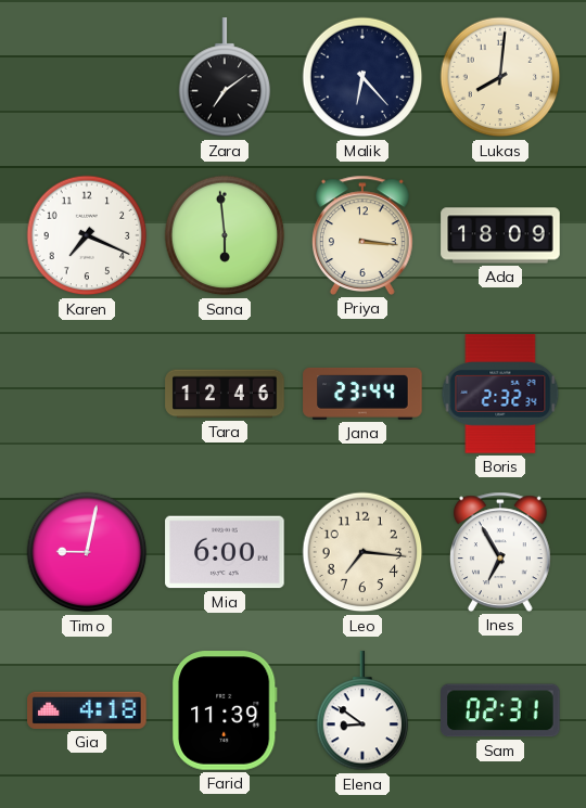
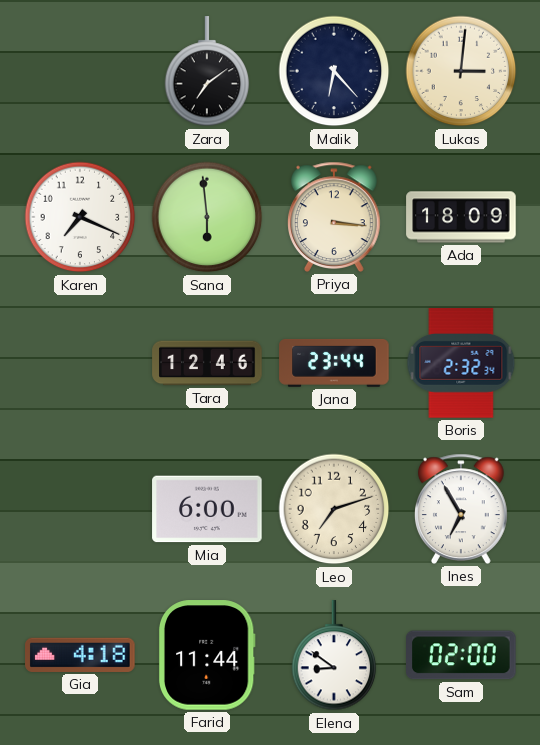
Lukas: 8:01 -> 3:01
Timo: 9:02 -> none
Leo: 7:16 -> 7:12
Farid: 11:39 -> 11:44
Sam: 02:31 -> 02:00
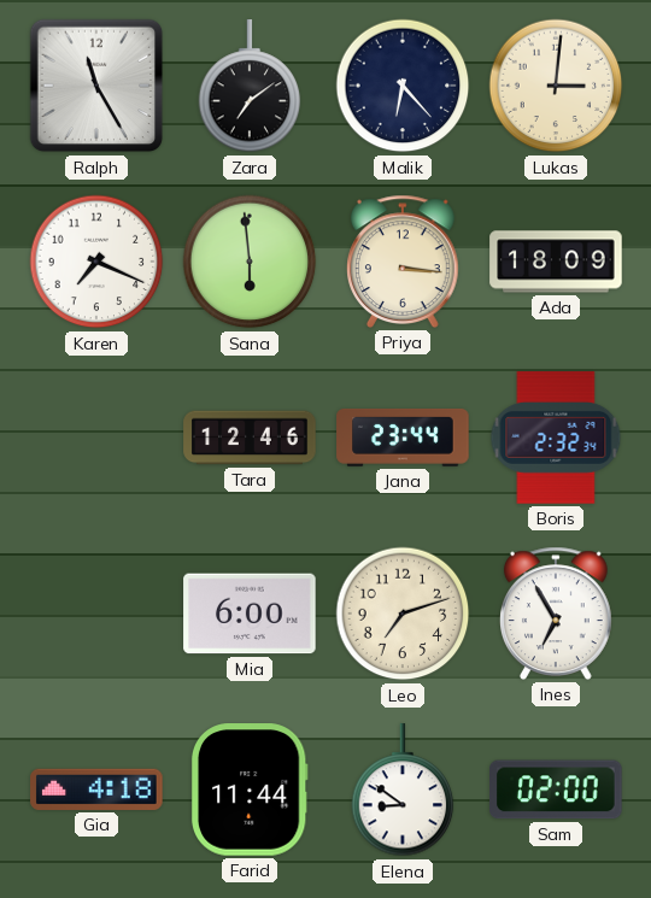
Ralph: none -> 11:25
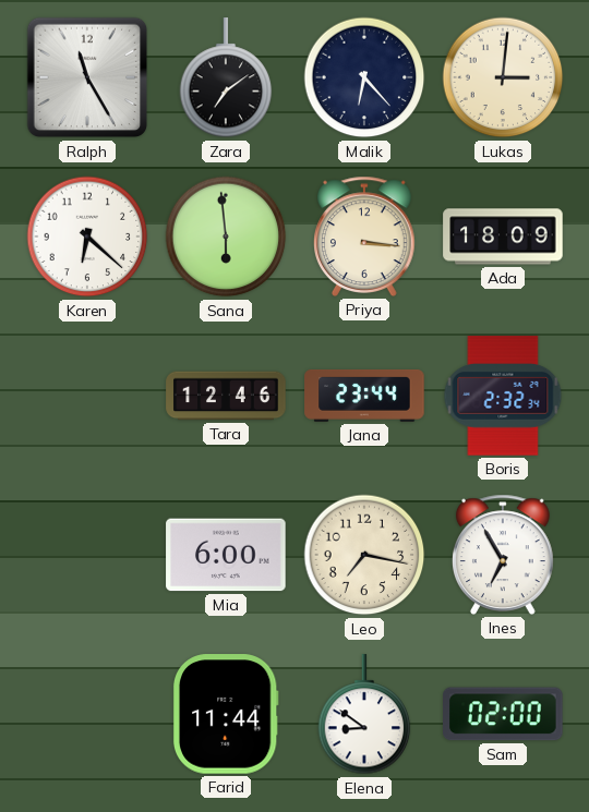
Karen: 7:19 -> 6:22
Leo: 7:12 -> 7:17
Gia: 4:18 -> none
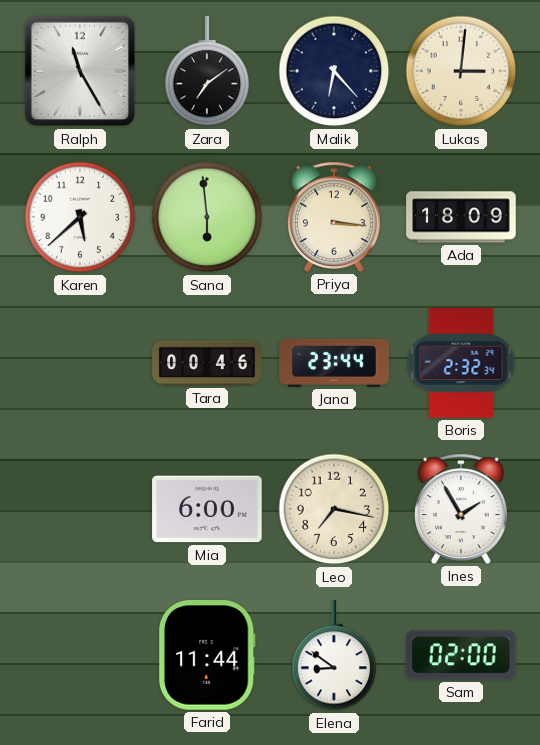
Karen: 6:22 -> 5:38
Tara: 12:46 -> 00:46
Ines: 6:55 -> 1:55
